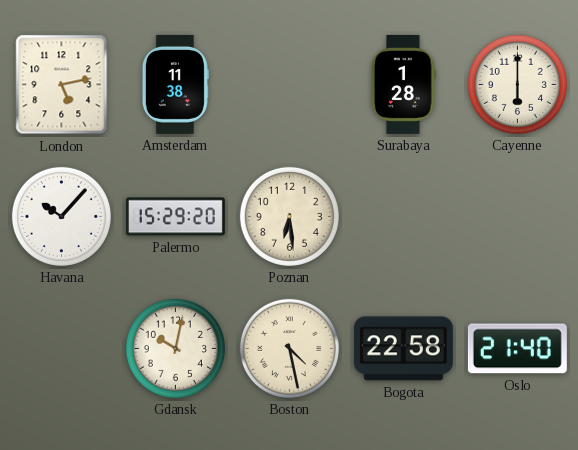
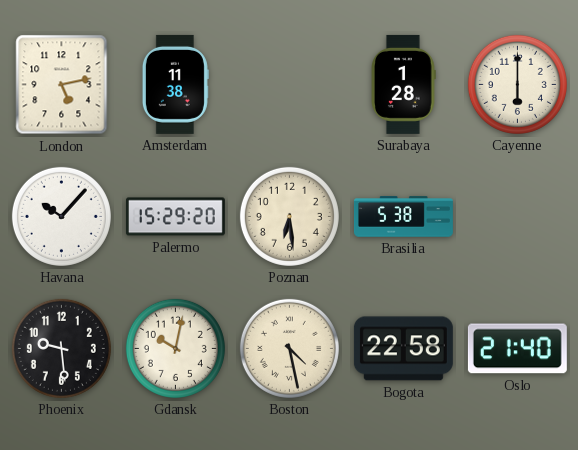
Brasilia: none -> 5:38
Phoenix: none -> 9:29
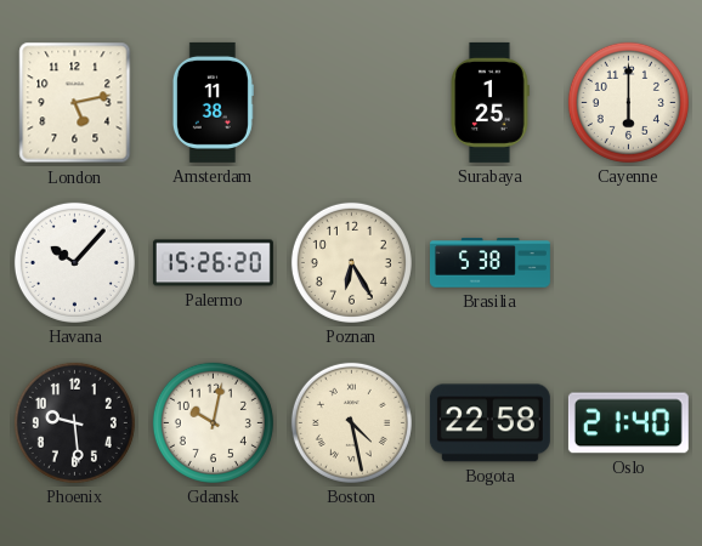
Surabaya: 1:28 -> 1:25
Palermo: 15:29 -> 15:26
Poznan: 6:29 -> 6:25
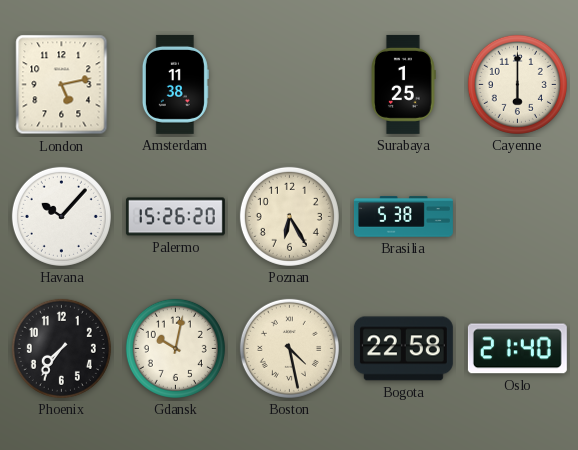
Phoenix: 9:29 -> 7:36
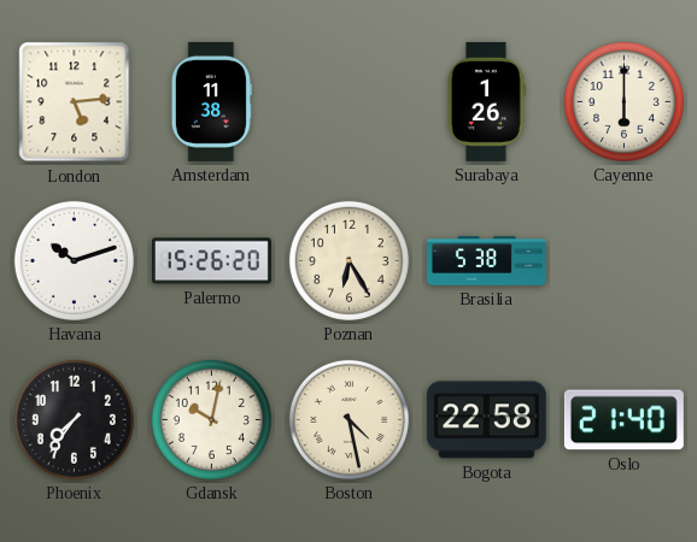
London: 5:13 -> 5:14
Surabaya: 1:25 -> 1:26
Havana: 10:07 -> 10:12
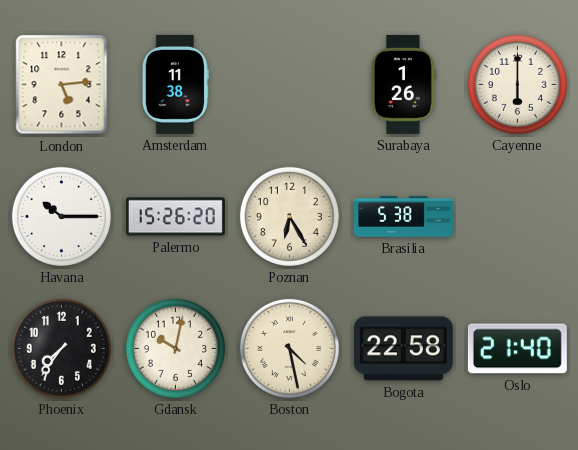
Havana: 10:12 -> 10:15
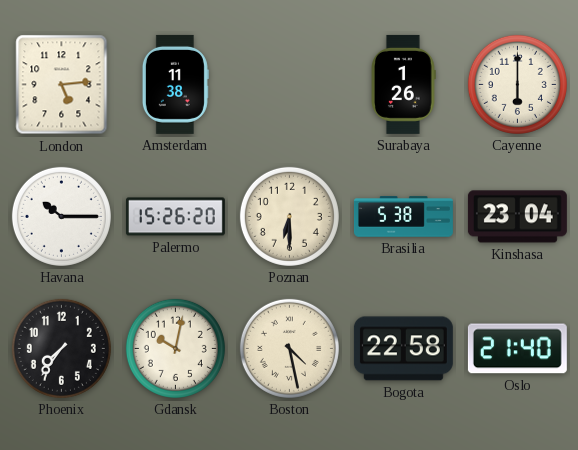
Poznan: 6:25 -> 6:30
Kinshasa: none -> 23:04
